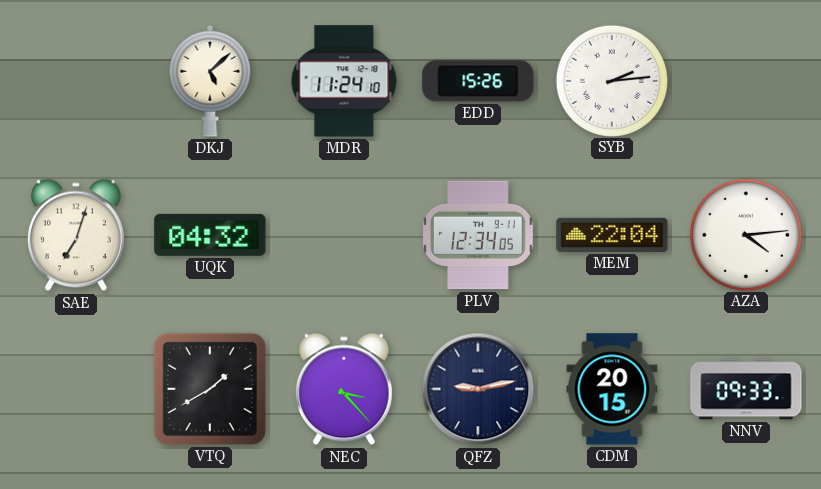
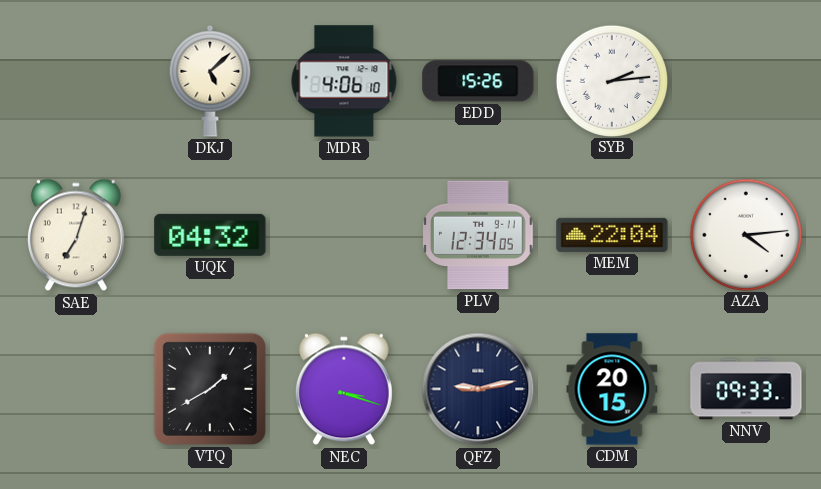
MDR: 11:24 -> 4:06
NEC: 3:23 -> 3:18
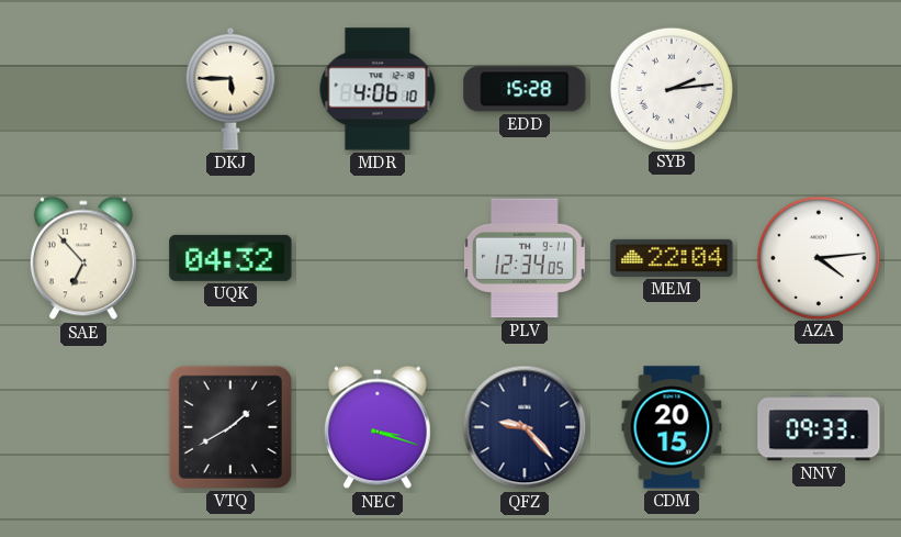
DKJ: 5:08 -> 5:45
EDD: 15:26 -> 15:28
SAE: 7:03 -> 6:53
QFZ: 9:13 -> 9:23
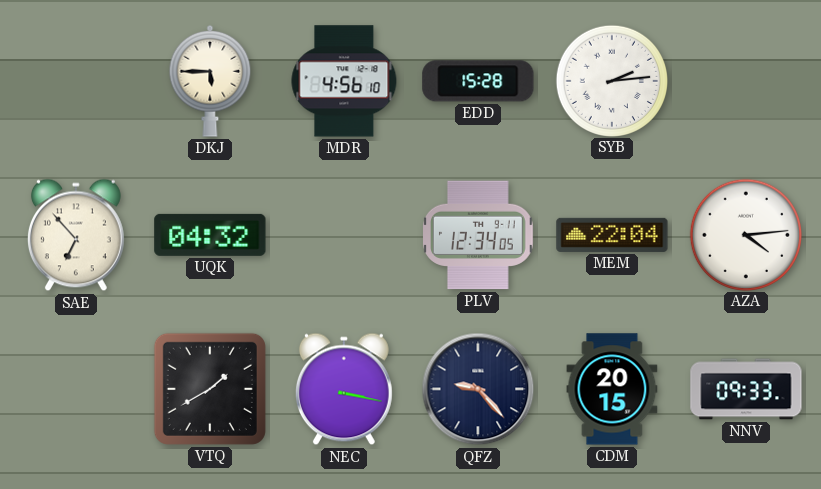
MDR: 4:06 -> 4:56
NEC: 3:18 -> 3:17
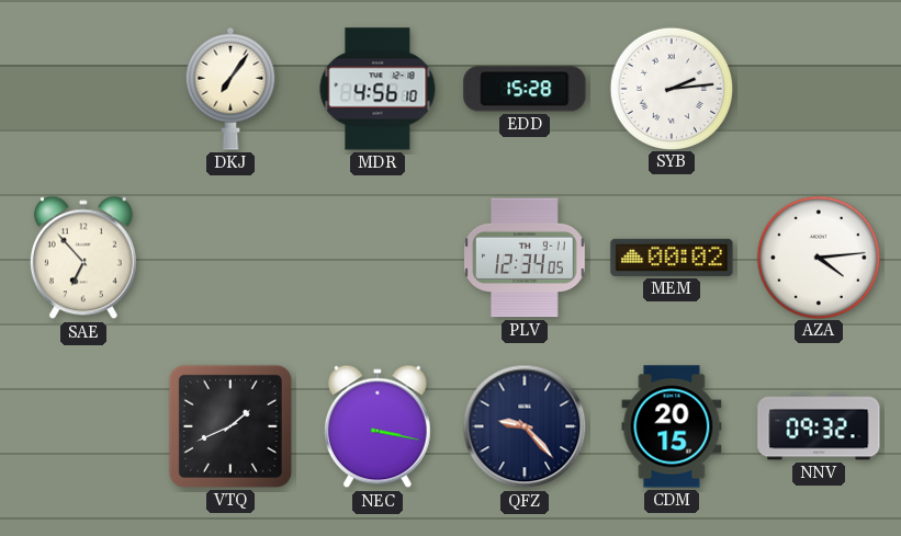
DKJ: 5:45 -> 7:06
UQK: 04:32 -> none
MEM: 22:04 -> 00:02
VTQ: 1:40 -> 1:41
NNV: 09:33 -> 09:32
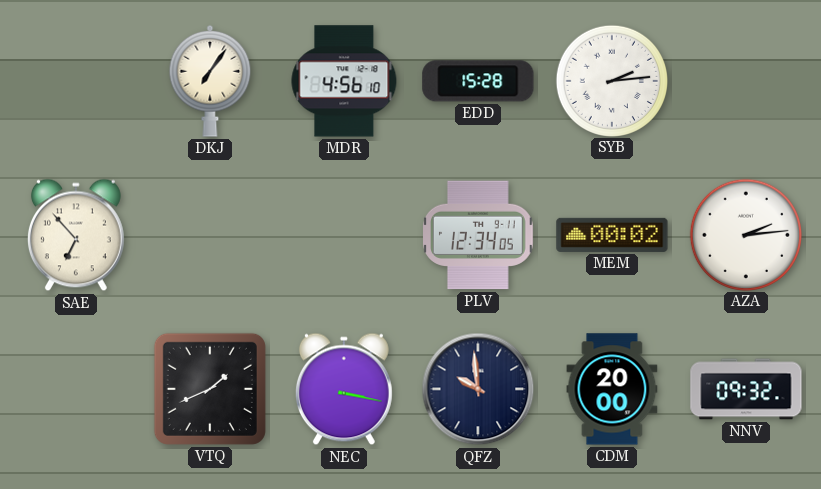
AZA: 4:14 -> 2:14
QFZ: 9:23 -> 9:59
CDM: 20:15 -> 20:00
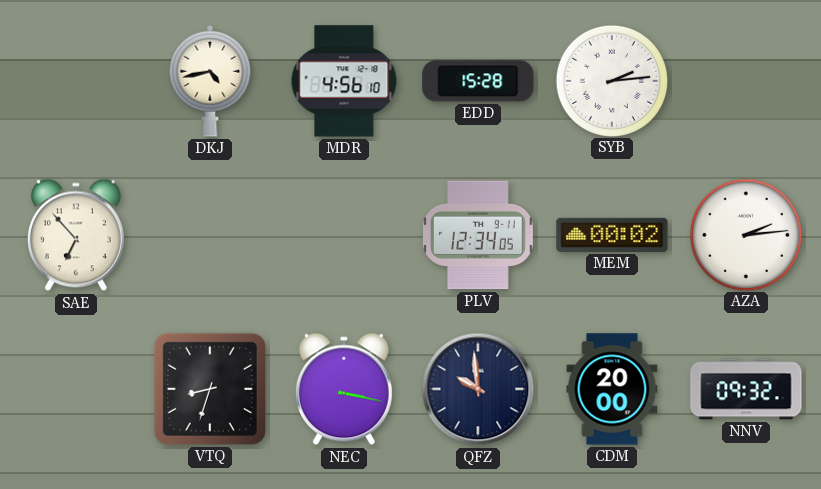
DKJ: 7:06 -> 4:43
VTQ: 1:41 -> 8:33
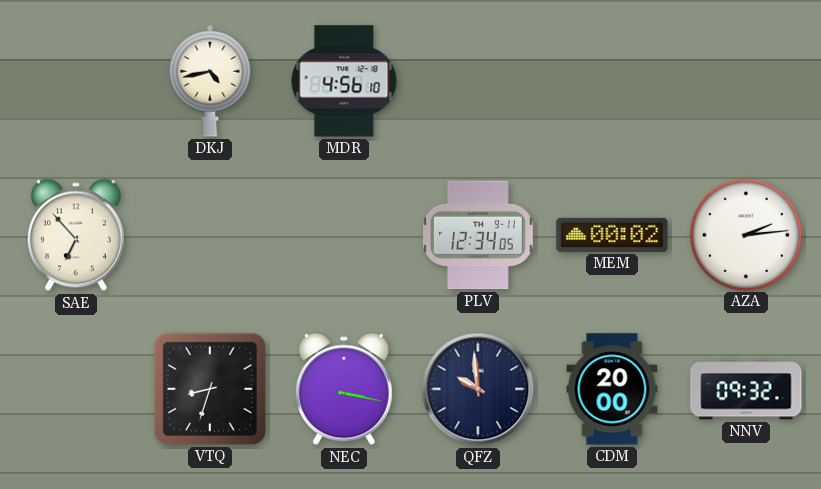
EDD: 15:28 -> none
SYB: 2:14 -> none
